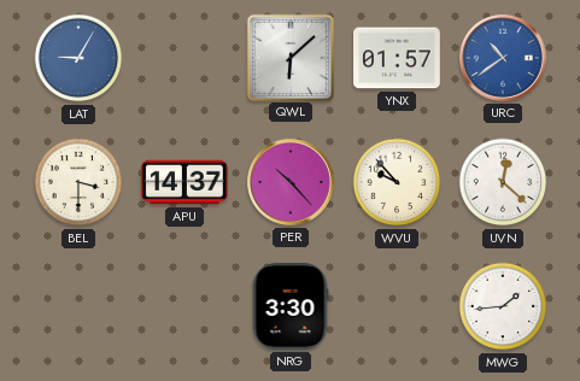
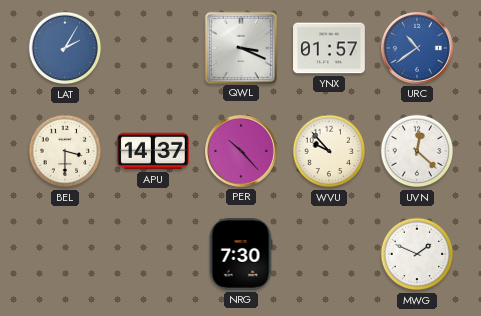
LAT: 9:05 -> 2:05
QWL: 6:08 -> 3:19
NRG: 3:30 -> 7:30
MWG: 1:44 -> 1:49
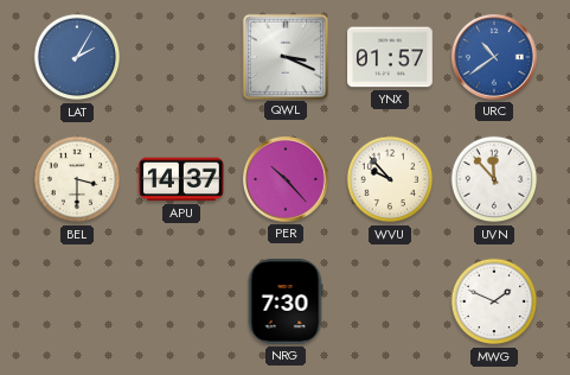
UVN: 12:22 -> 11:53
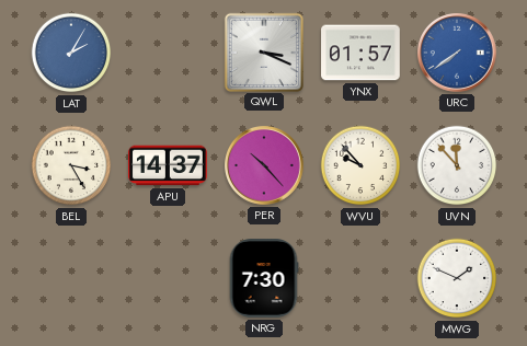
URC: 10:39 -> 7:39
BEL: 3:30 -> 3:25
